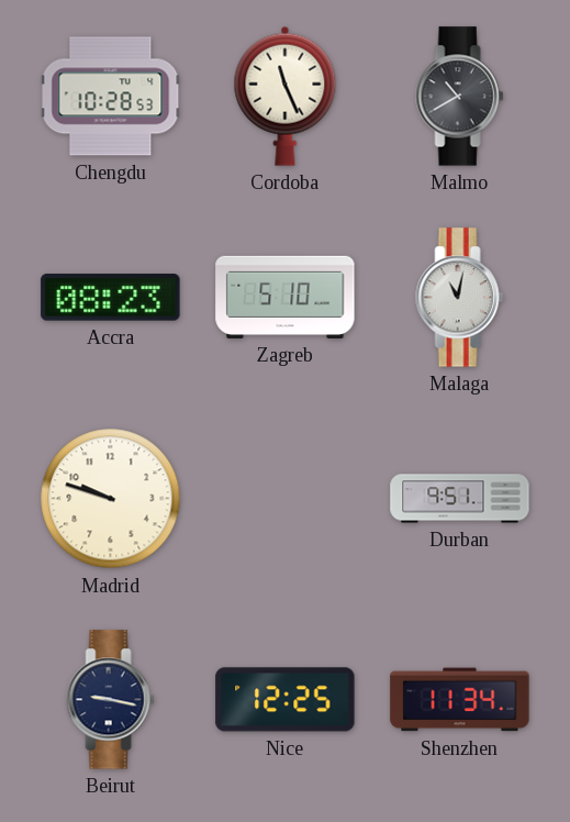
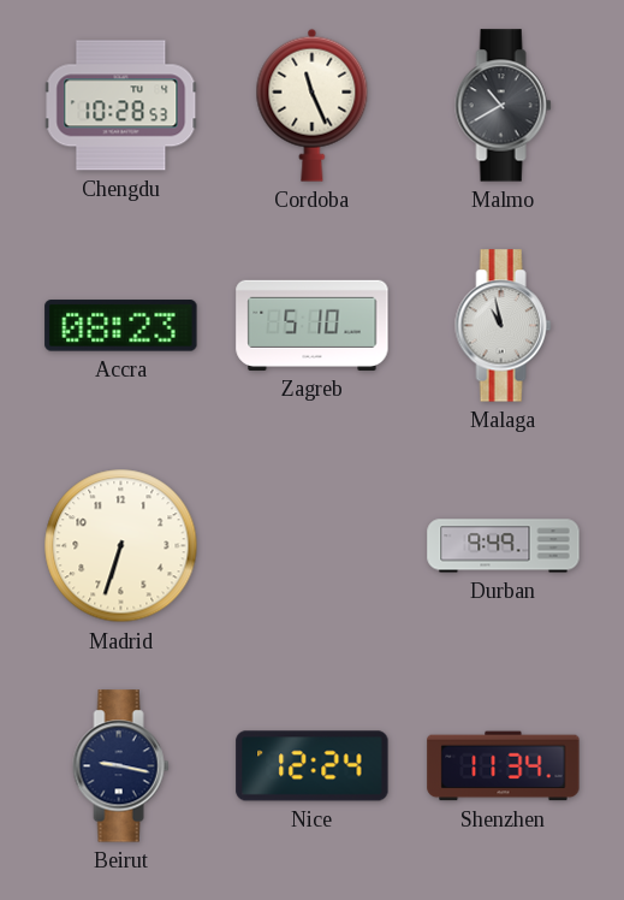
Malaga: 11:02 -> 10:58
Madrid: 9:48 -> 6:33
Durban: 9:51 -> 9:49
Nice: 12:25 -> 12:24
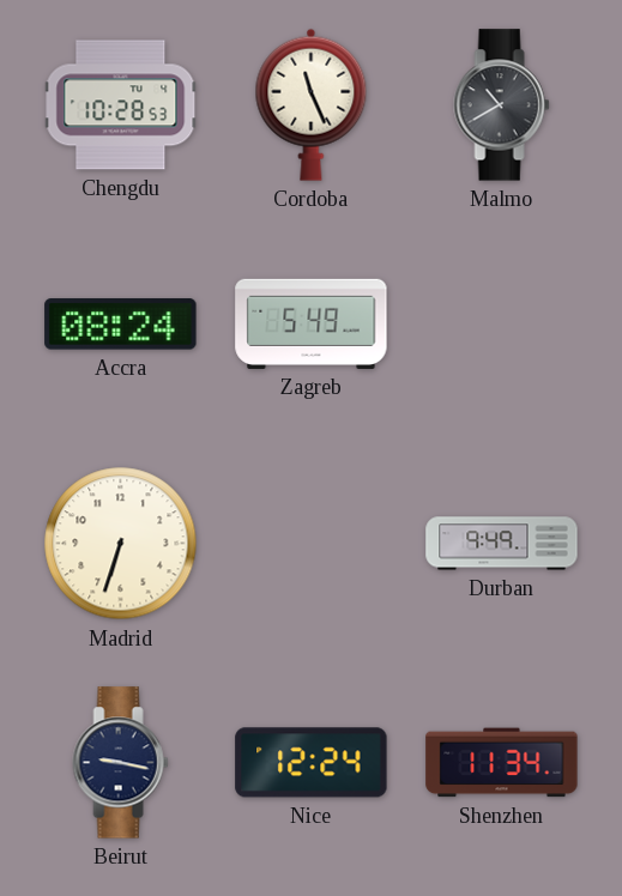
Accra: 08:23 -> 08:24
Zagreb: 5:10 -> 5:49
Malaga: 10:58 -> none
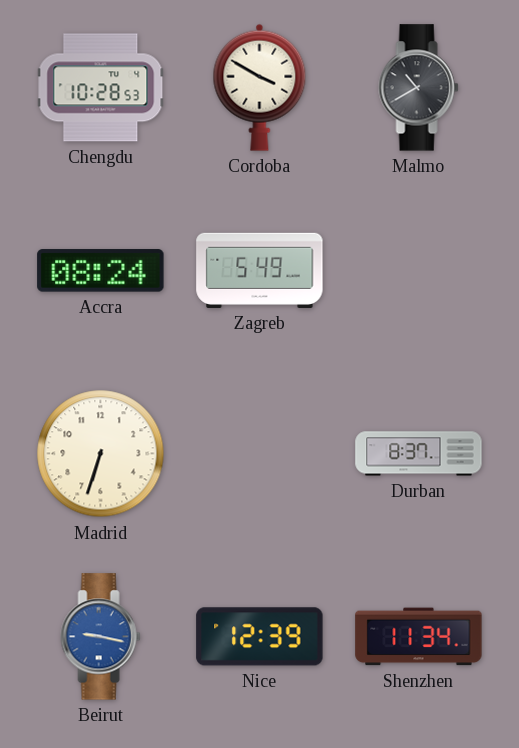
Cordoba: 11:26 -> 3:50
Durban: 9:49 -> 8:37
Beirut dial: navy -> blue
Nice: 12:24 -> 12:39
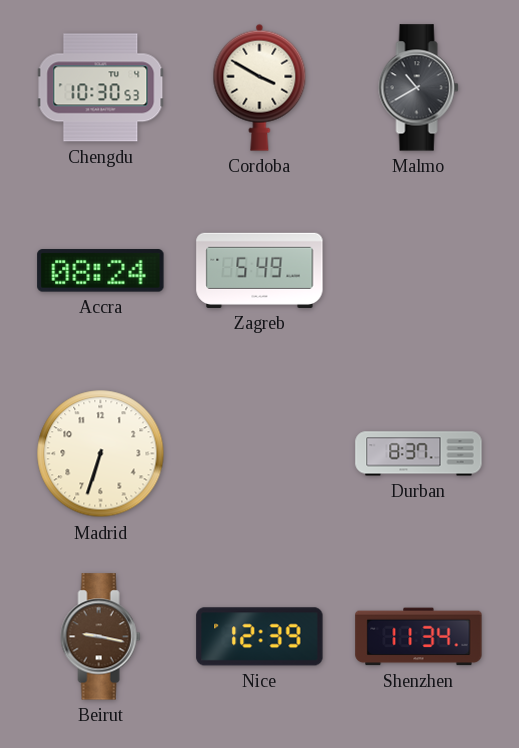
Chengdu: 10:28 -> 10:30
Beirut dial: blue -> brown
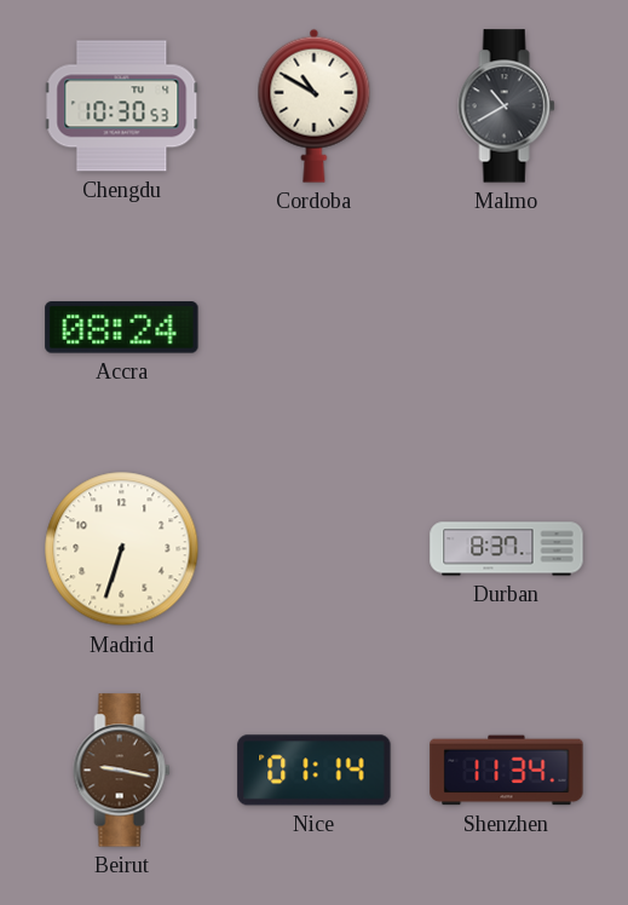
Cordoba: 3:50 -> 10:50
Zagreb: 5:49 -> none
Nice: 12:39 -> 01:14
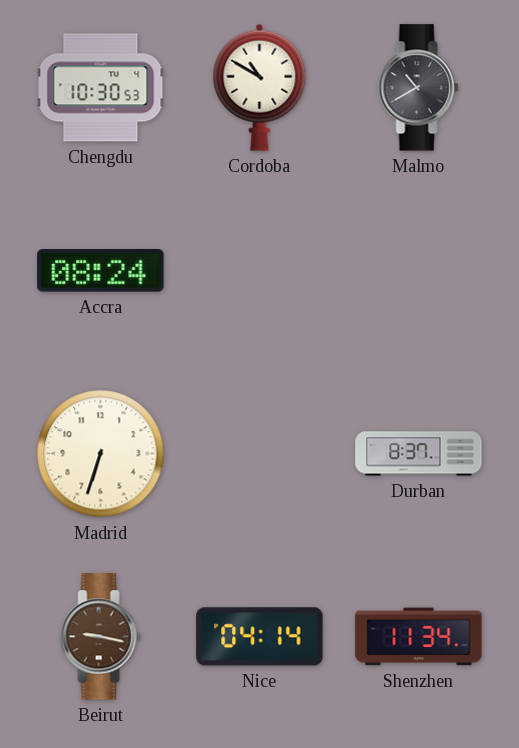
Nice: 01:14 -> 04:14
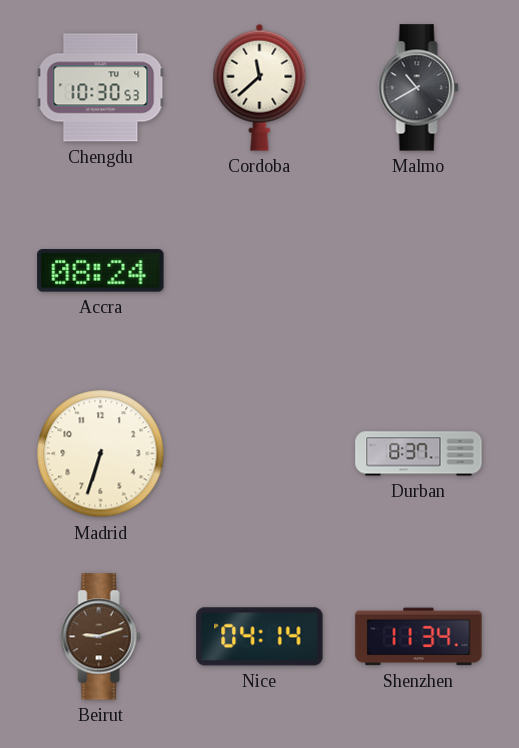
Cordoba: 10:50 -> 11:38
Beirut: 9:17 -> 9:12
